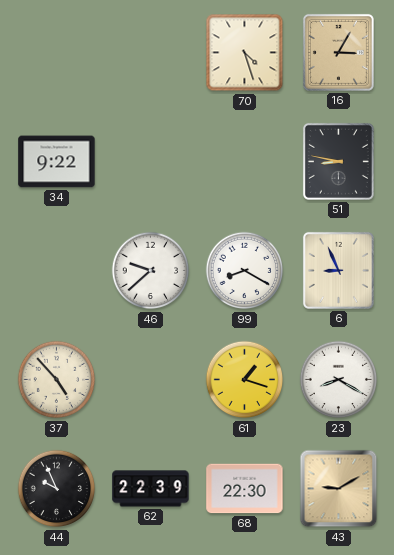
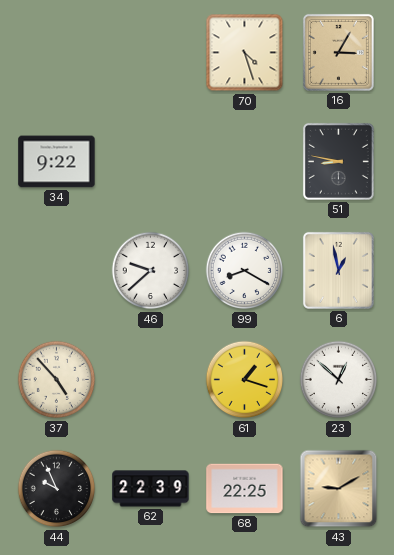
6: 8:56 -> 12:58
23: 8:20 -> 12:52
68: 22:30 -> 22:25
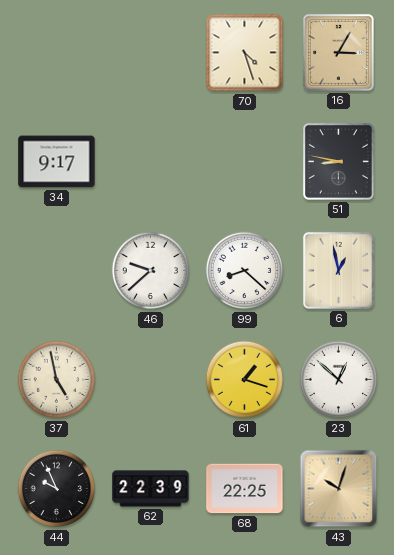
34: 9:22 -> 9:17
99: 8:20 -> 8:22
37: 4:53 -> 4:58
43: 9:10 -> 10:03
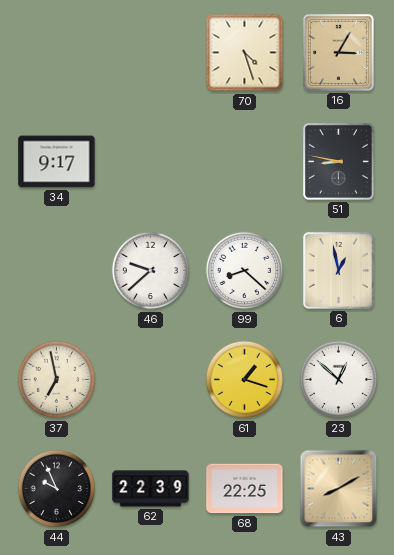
37: 4:58 -> 6:58
43: 10:03 -> 8:10
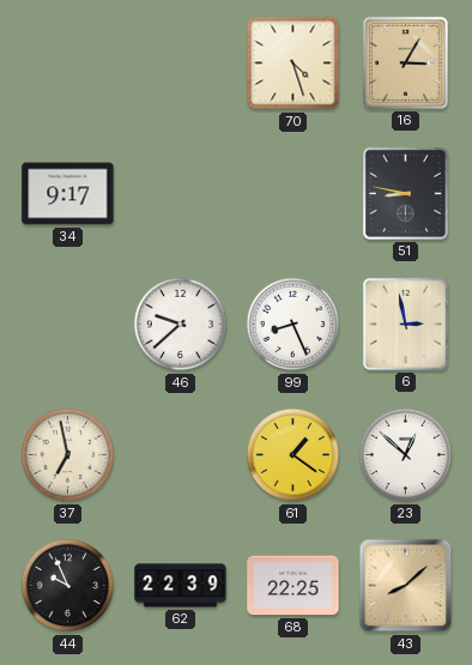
99: 8:22 -> 8:26
6: 12:58 -> 2:58
61: 1:18 -> 1:21
43: 8:10 -> 8:08
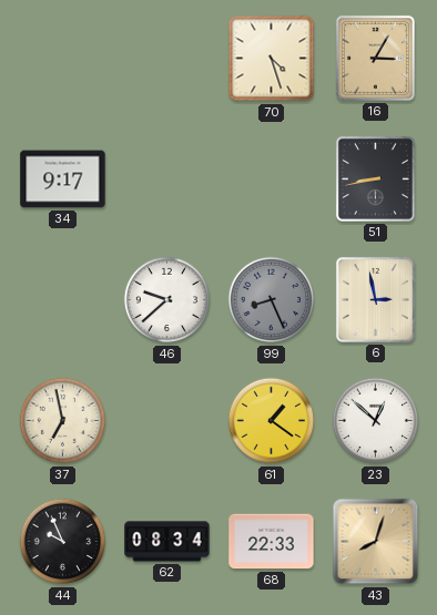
51: 8:47 -> 8:43
99 dial: white -> grey
62: 22:39 -> 08:34
68: 22:25 -> 22:33
43: 8:08 -> 8:03
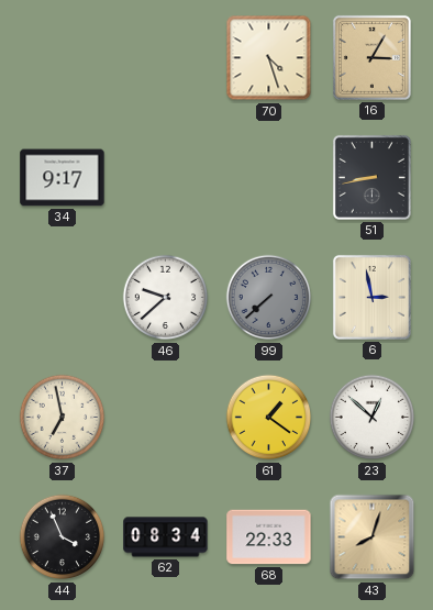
99: 8:26 -> 7:38
44: 9:56 -> 3:56
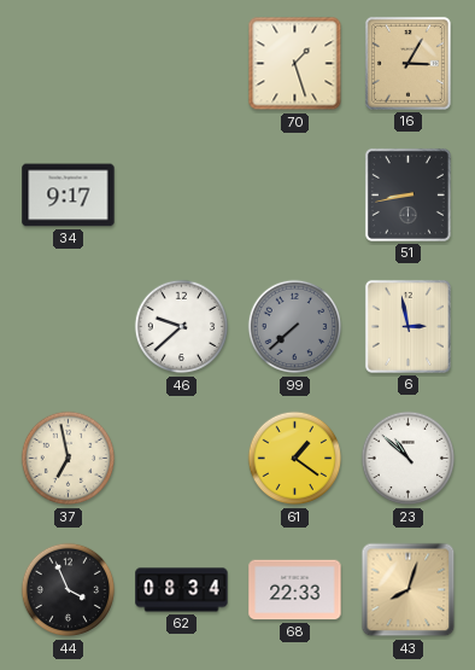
70: 4:27 -> 1:27
23: 12:52 -> 10:52
